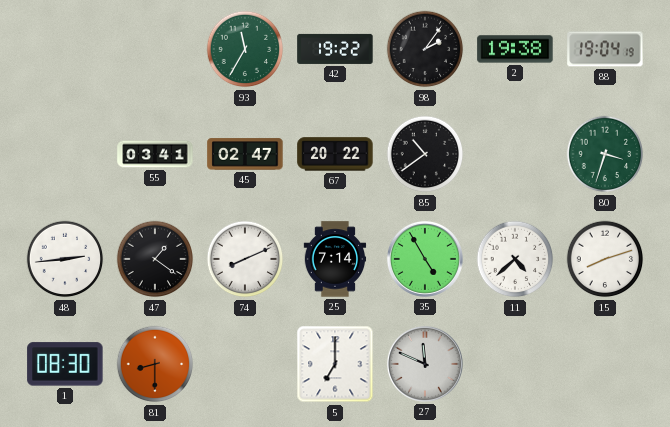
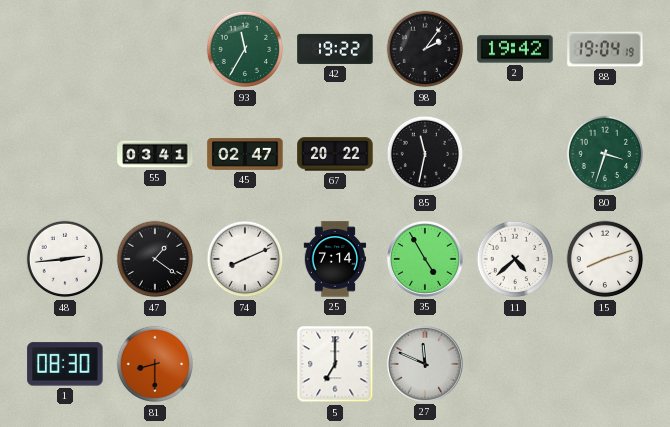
2: 19:38 -> 19:42
85: 10:39 -> 11:32
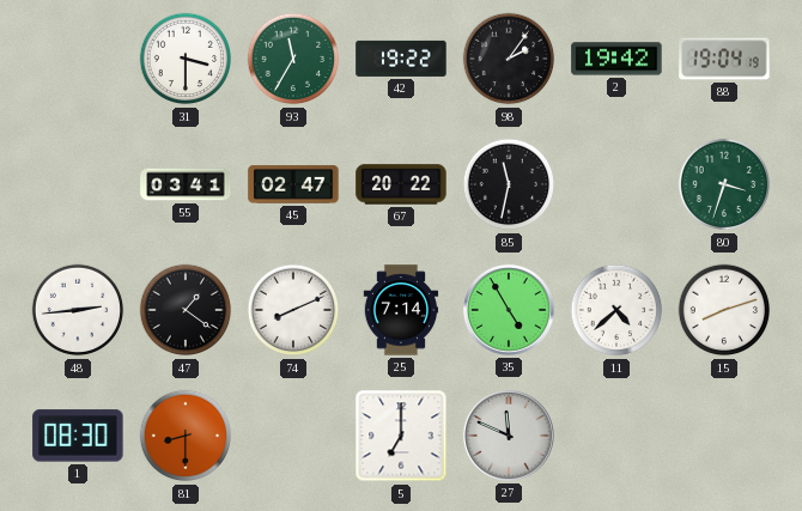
31: none -> 3:30
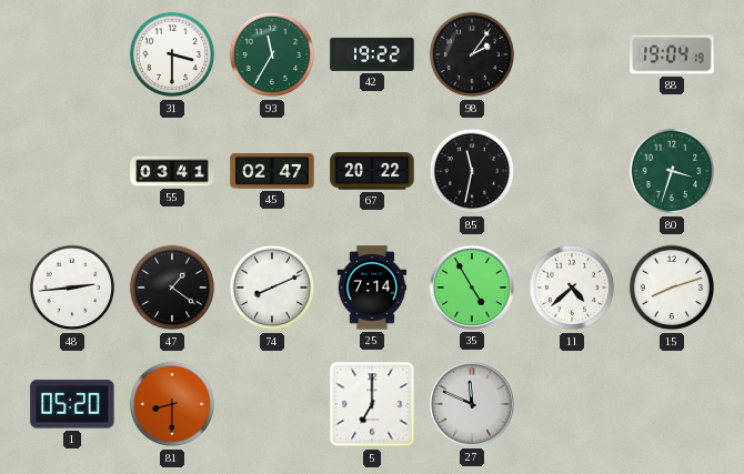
2: 19:42 -> none
1: 08:30 -> 05:20
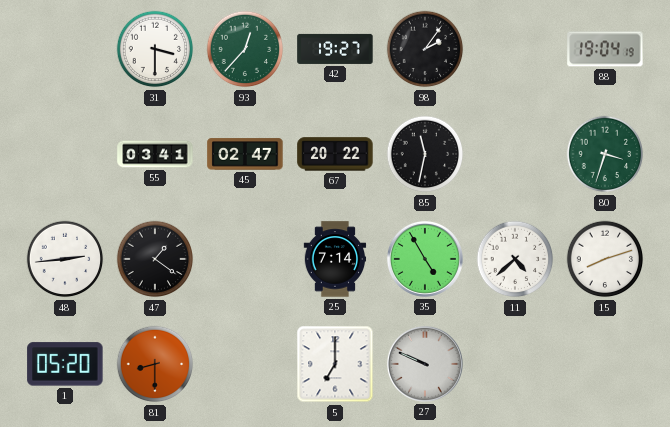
93: 11:35 -> 12:37
42: 19:22 -> 19:27
74: 8:11 -> none
27: 11:49 -> 9:49
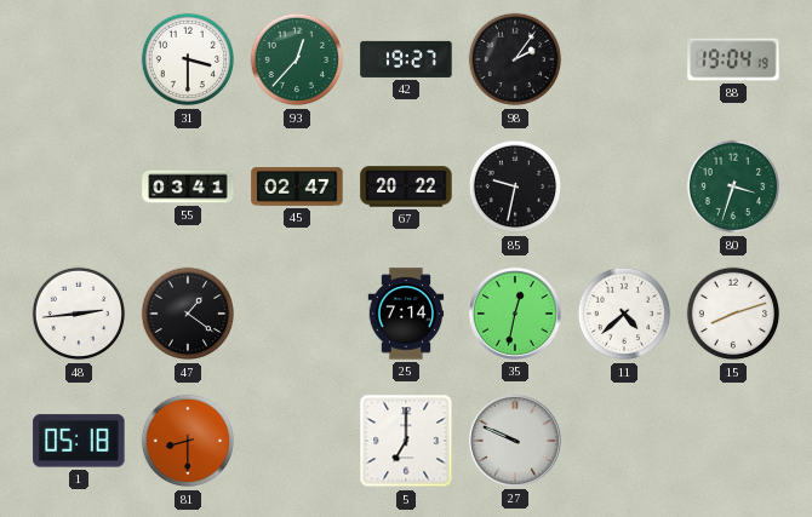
85: 11:32 -> 9:32
35: 4:55 -> 12:32
1: 05:20 -> 05:18
